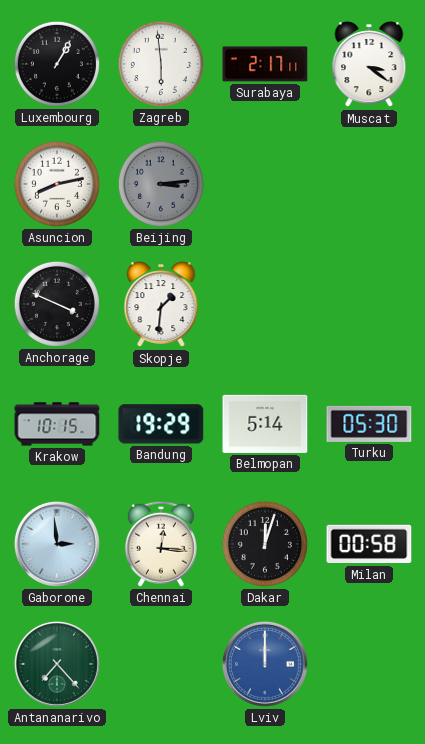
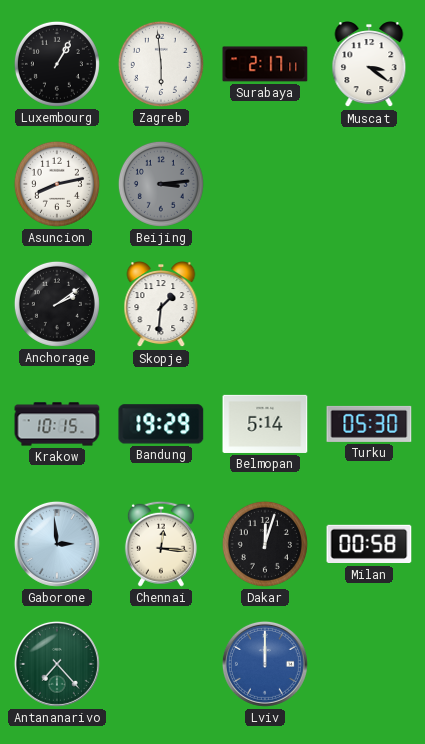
Anchorage: 3:49 -> 2:09
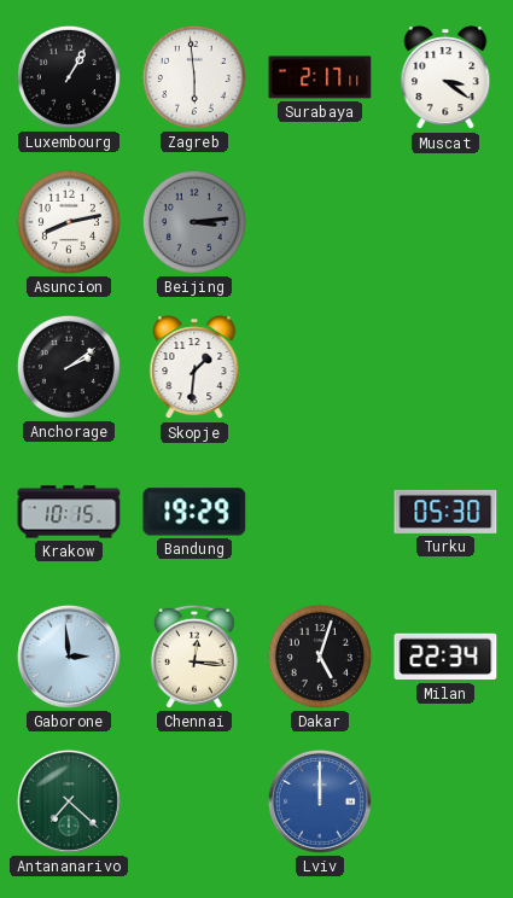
Belmopan: 5:14 -> none
Dakar: 12:03 -> 5:03
Milan: 00:58 -> 22:34
Antananarivo: 7:23 -> 7:22
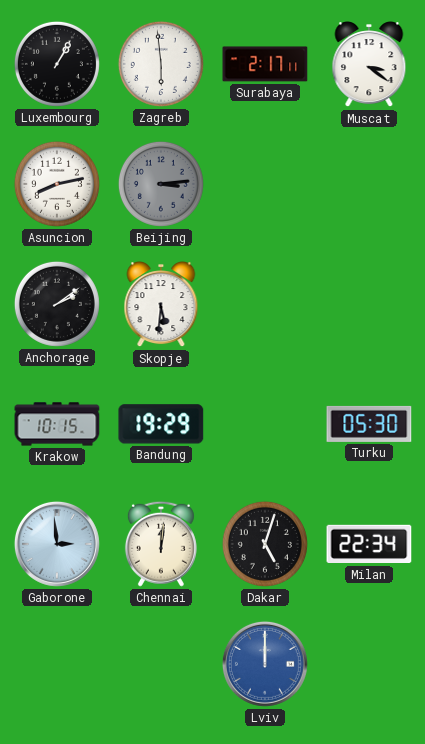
Skopje: 1:31 -> 5:31
Chennai: 12:16 -> 12:01
Antananarivo: 7:22 -> none
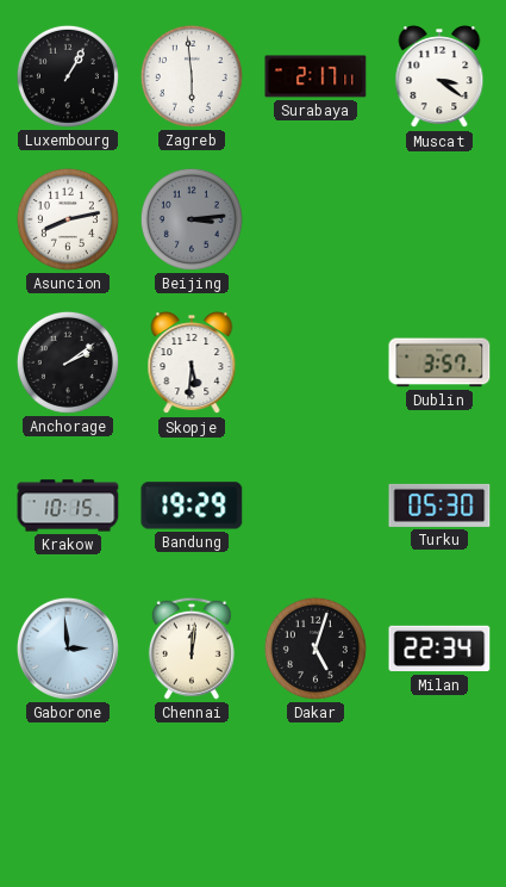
Dublin: none -> 3:57
Lviv: 12:00 -> none
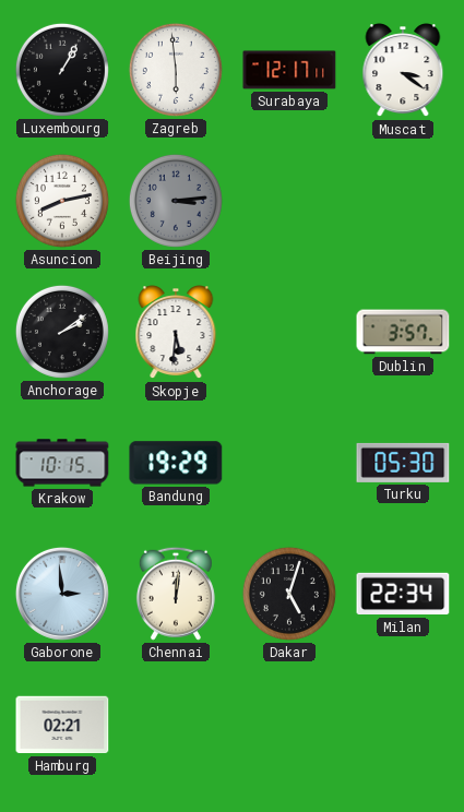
Surabaya: 2:17 -> 12:17
Hamburg: none -> 02:21
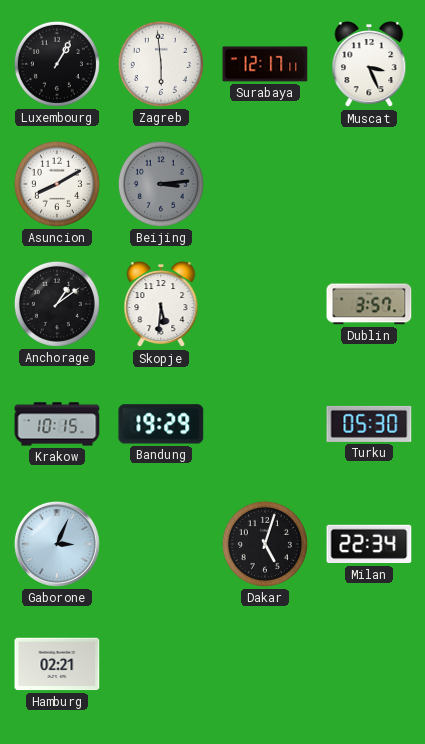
Muscat: 3:21 -> 3:26
Asuncion: 8:13 -> 8:10
Anchorage: 2:09 -> 1:09
Gaborone: 2:59 -> 3:04
Chennai: 12:01 -> none
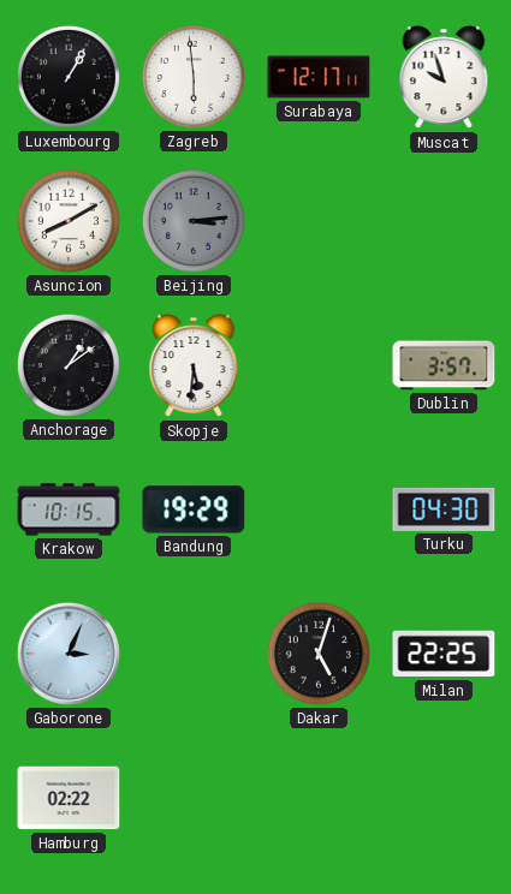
Muscat: 3:26 -> 9:57
Turku: 05:30 -> 04:30
Milan: 22:34 -> 22:25
Hamburg: 02:21 -> 02:22
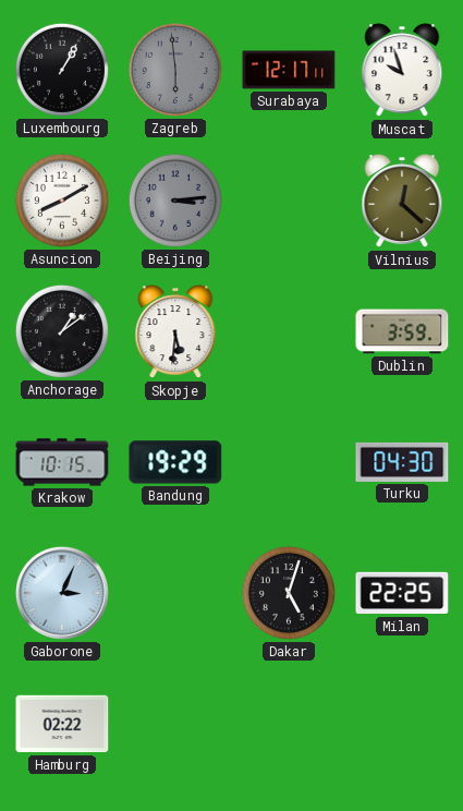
Zagreb dial: white -> grey
Vilnius: none -> 12:22
Dublin: 3:57 -> 3:59
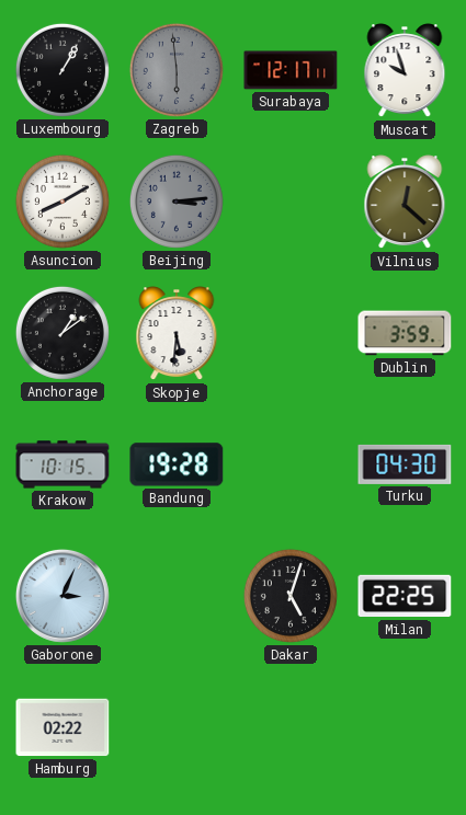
Bandung: 19:29 -> 19:28
